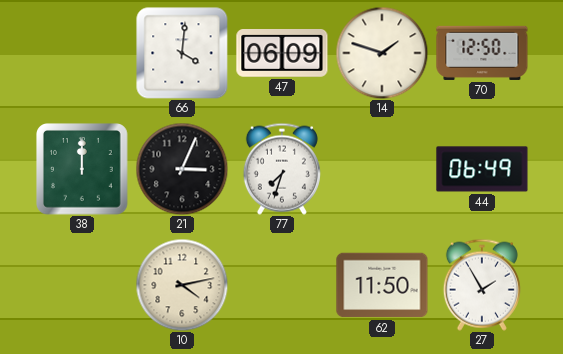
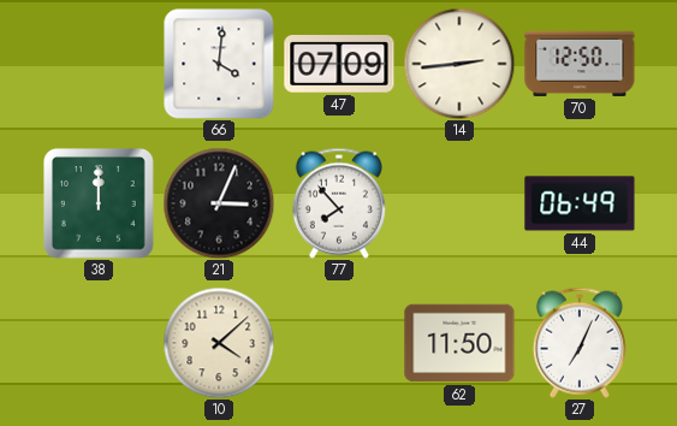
47: 06:09 -> 07:09
14: 1:48 -> 2:44
77: 7:33 -> 7:53
10: 4:13 -> 4:08
27: 1:55 -> 7:04
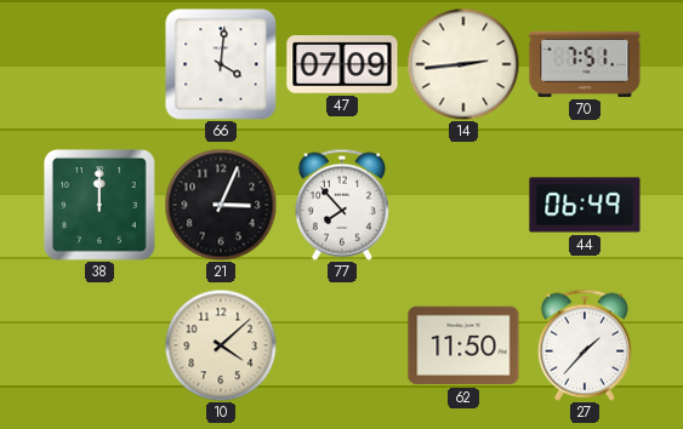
70: 12:50 -> 7:51
27: 7:04 -> 1:37
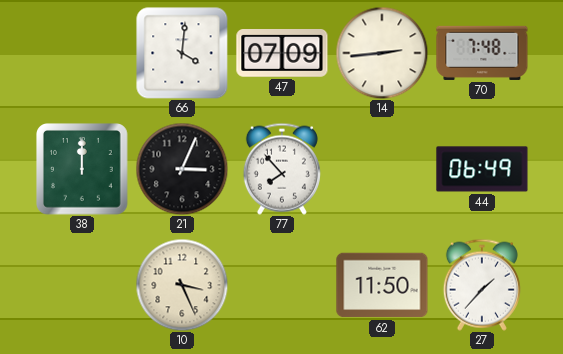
70: 7:51 -> 7:48
10: 4:08 -> 3:26
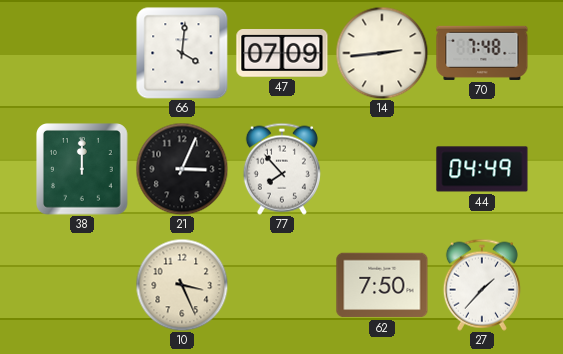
44: 06:49 -> 04:49
62: 11:50 -> 7:50
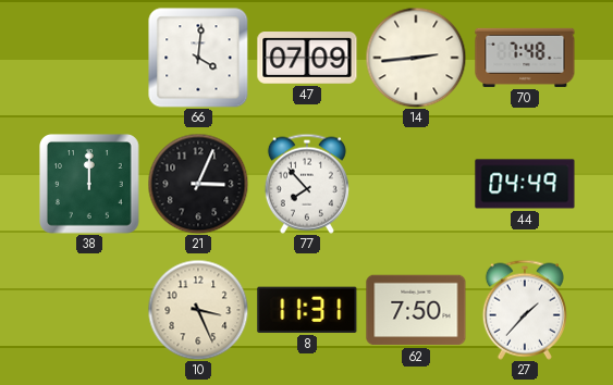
8: none -> 11:31
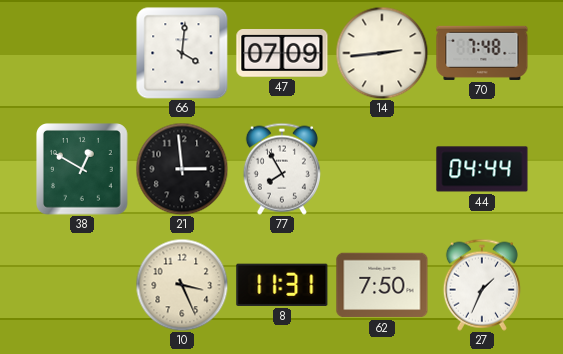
38: 12:00 -> 12:50
21: 3:04 -> 2:59
77: 7:53 -> 7:55
44: 04:49 -> 04:44
27: 1:37 -> 1:34
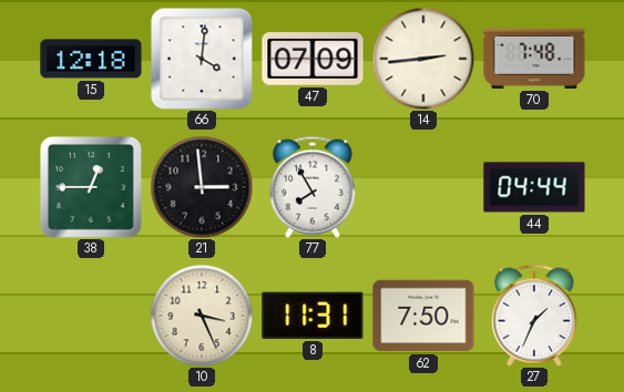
15: none -> 12:18
38: 12:50 -> 12:45
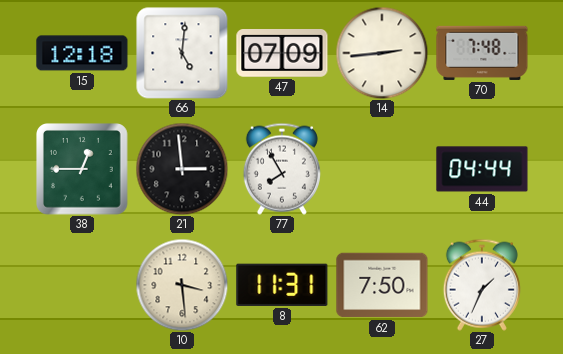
66: 4:01 -> 5:01
10: 3:26 -> 3:29
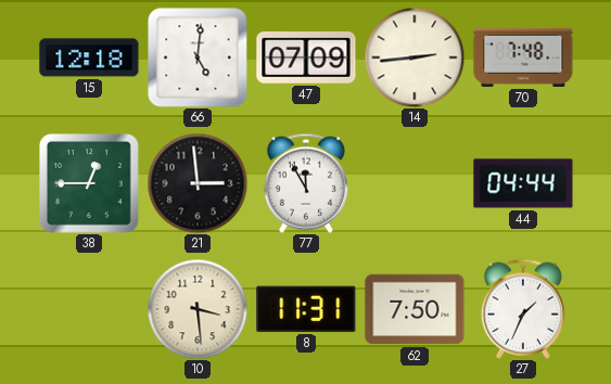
77: 7:55 -> 11:55
